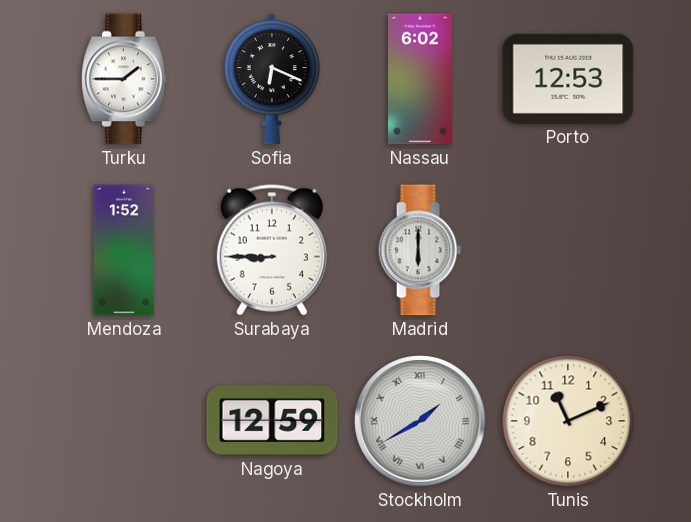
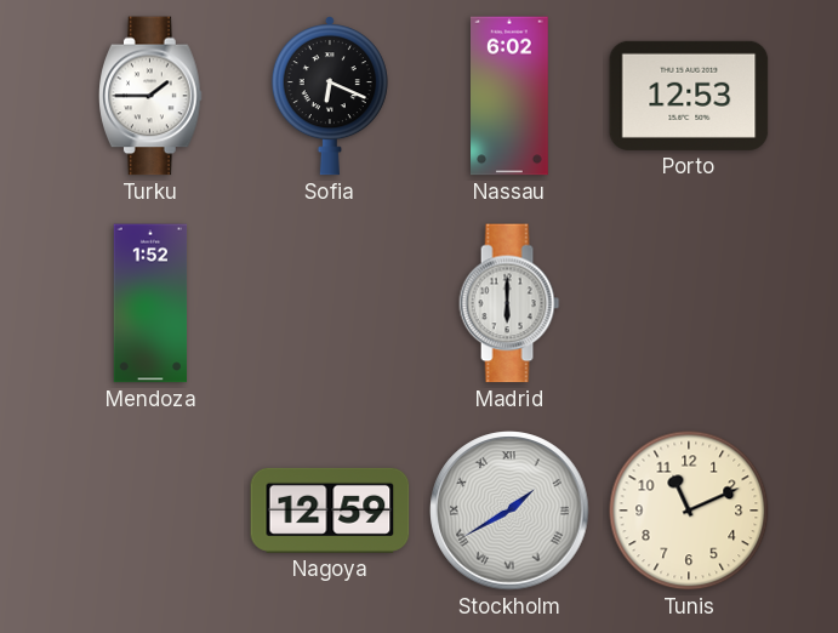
Surabaya: 8:45 -> none
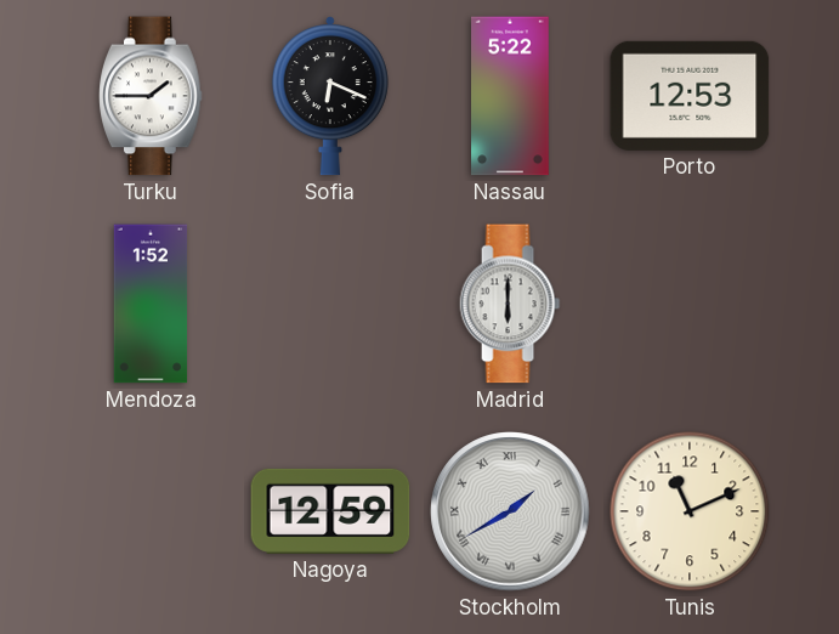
Nassau: 6:02 -> 5:22
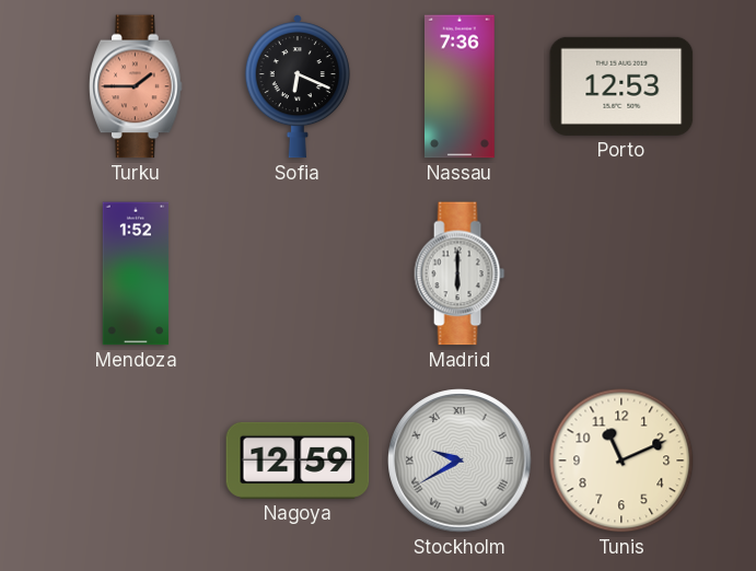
Turku dial: white -> salmon
Nassau: 5:22 -> 7:36
Stockholm: 1:40 -> 9:40
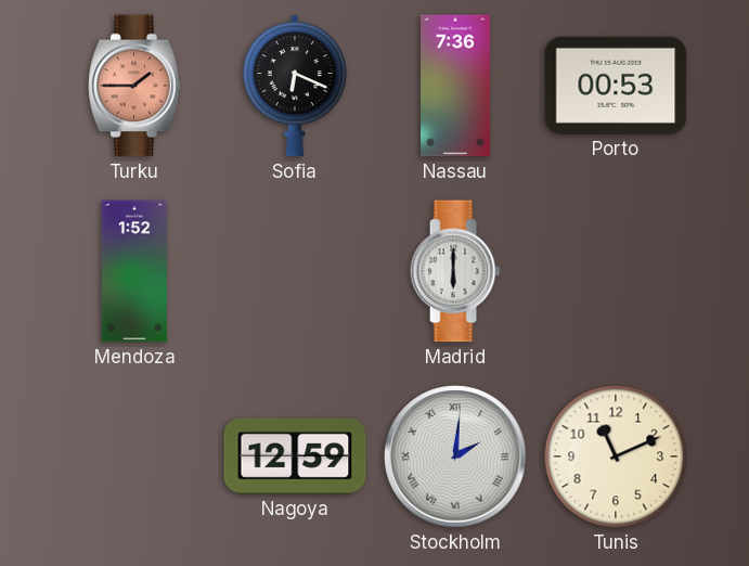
Porto: 12:53 -> 00:53
Stockholm: 9:40 -> 2:01
